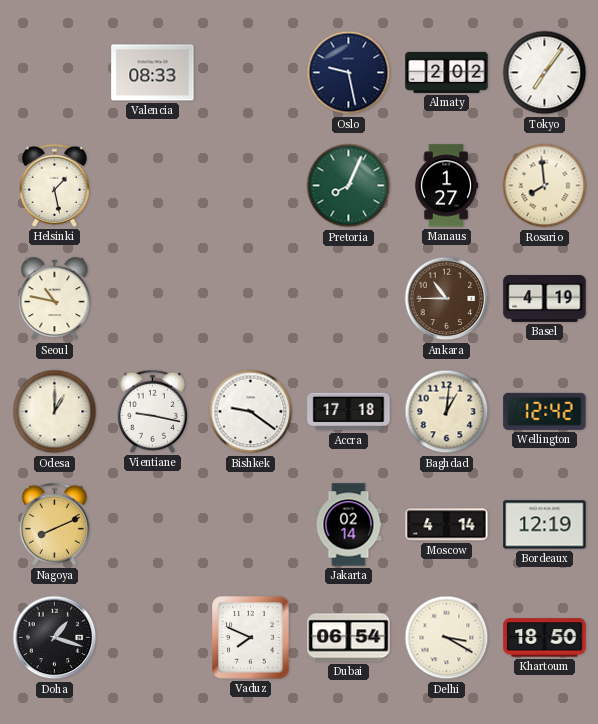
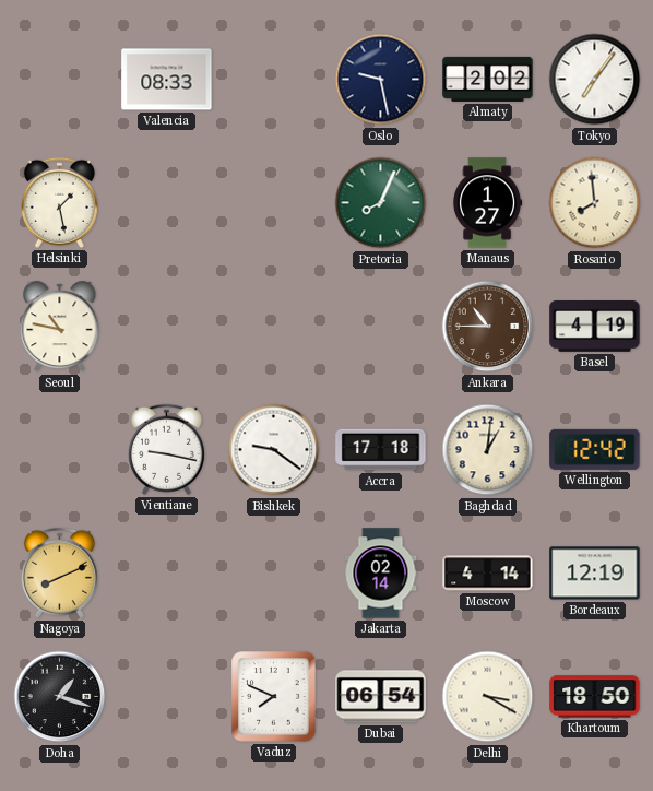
Odesa: 1:00 -> none
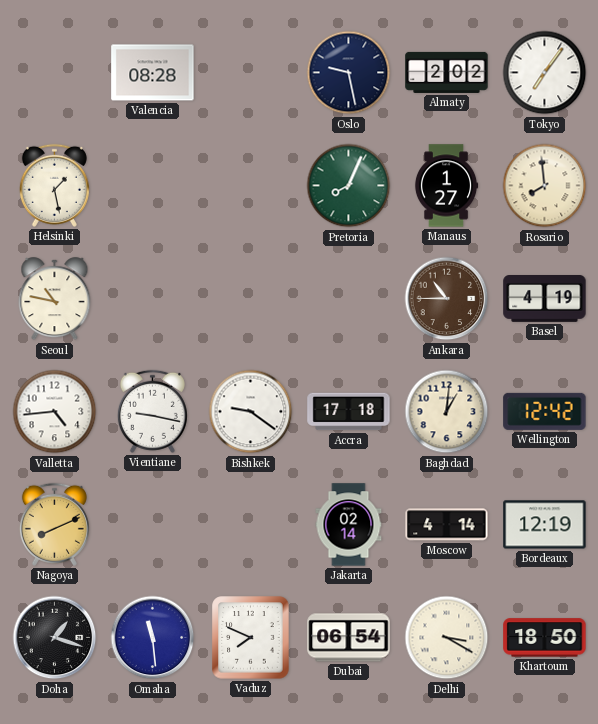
Valencia: 08:33 -> 08:28
Valletta: none -> 4:44
Omaha: none -> 11:29
